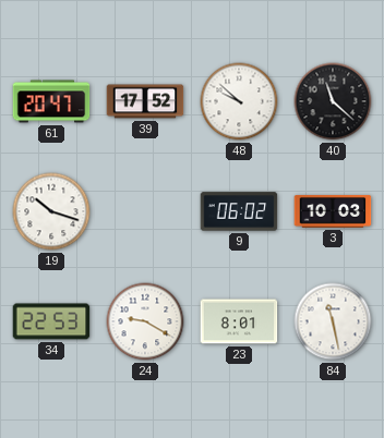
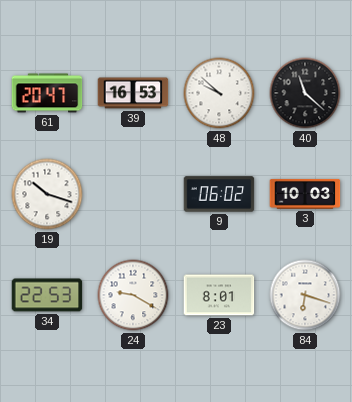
39: 17:52 -> 16:53
84: 11:28 -> 6:18
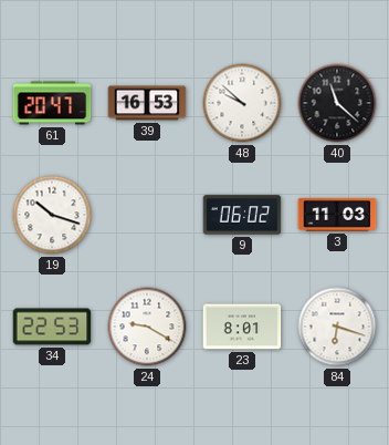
3: 10:03 -> 11:03
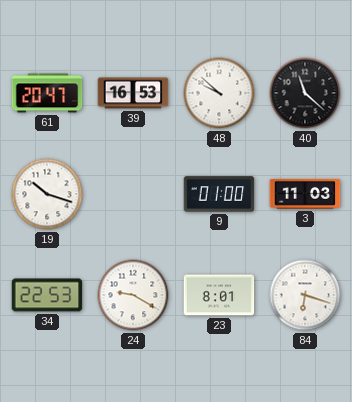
9: 06:02 -> 01:00
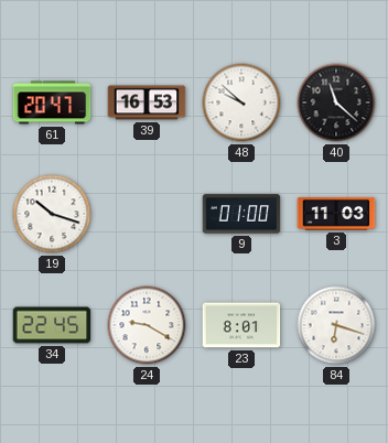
34: 22:53 -> 22:45
